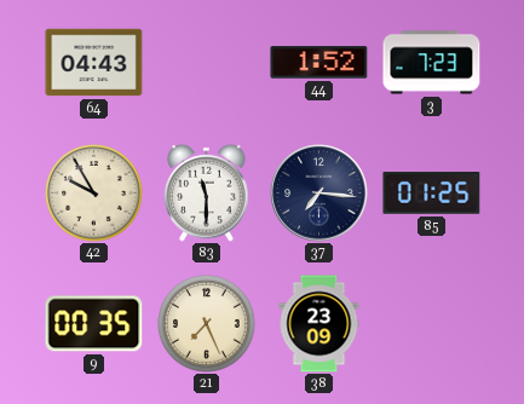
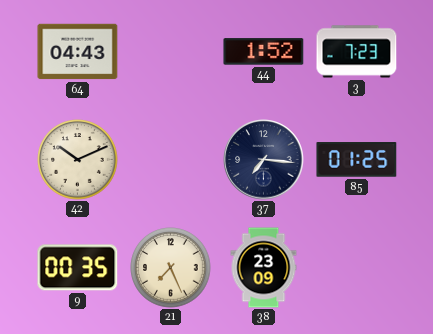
42: 9:55 -> 10:11
83: 11:30 -> none
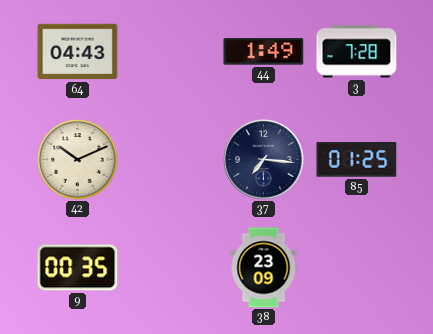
44: 1:52 -> 1:49
3: 7:23 -> 7:28
21: 7:26 -> none
